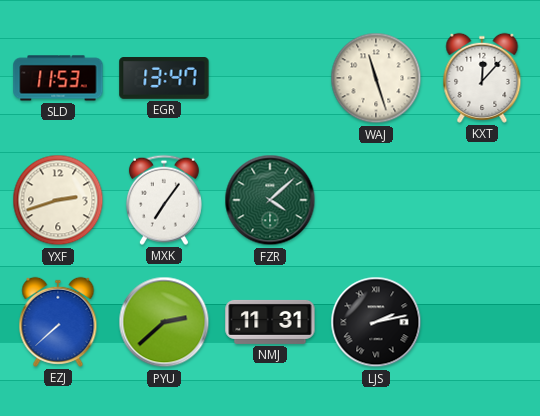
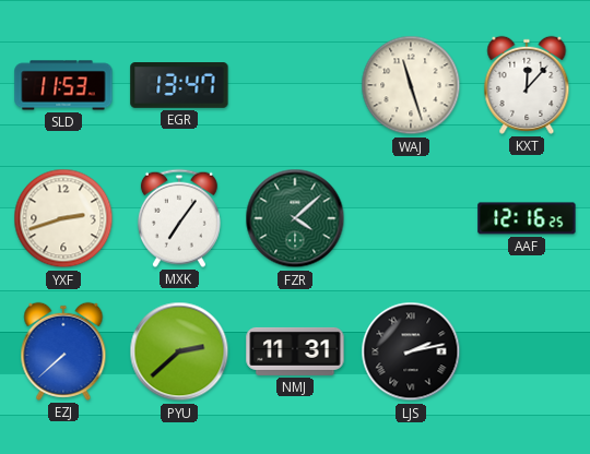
AAF: none -> 12:16
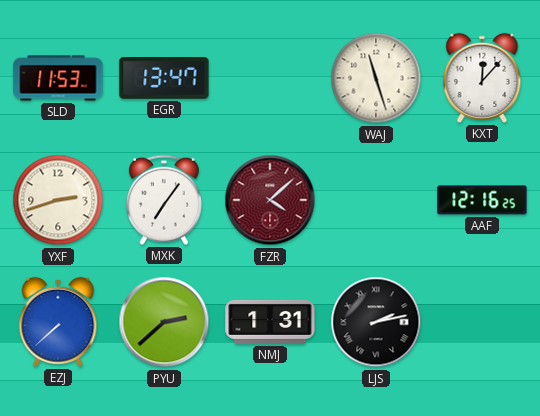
FZR dial: green -> burgundy
NMJ: 11:31 -> 1:31
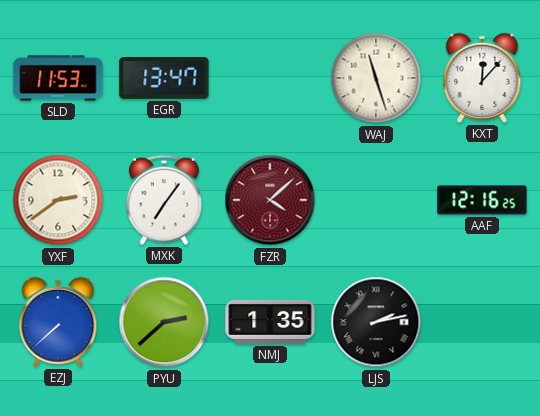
YXF: 2:42 -> 2:39
NMJ: 1:31 -> 1:35
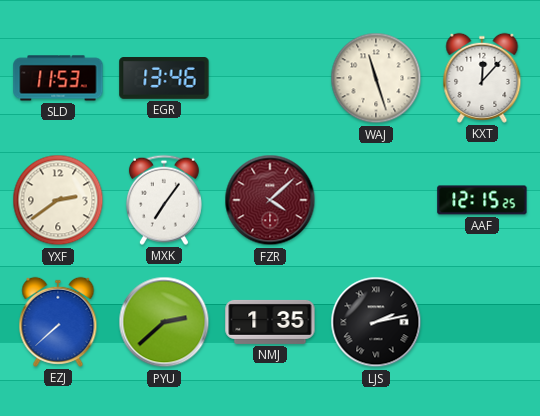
EGR: 13:47 -> 13:46
AAF: 12:16 -> 12:15
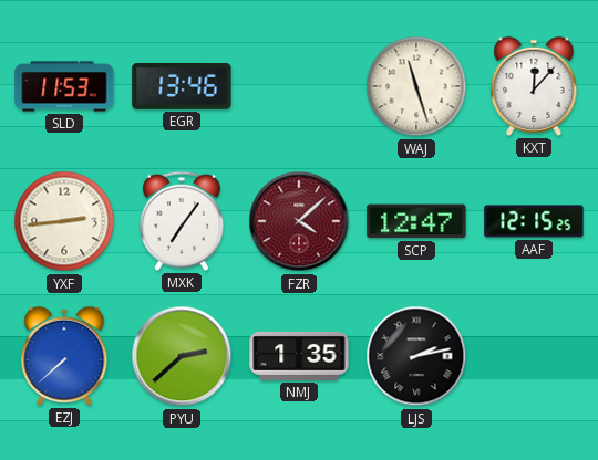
YXF: 2:39 -> 2:44
SCP: none -> 12:47
